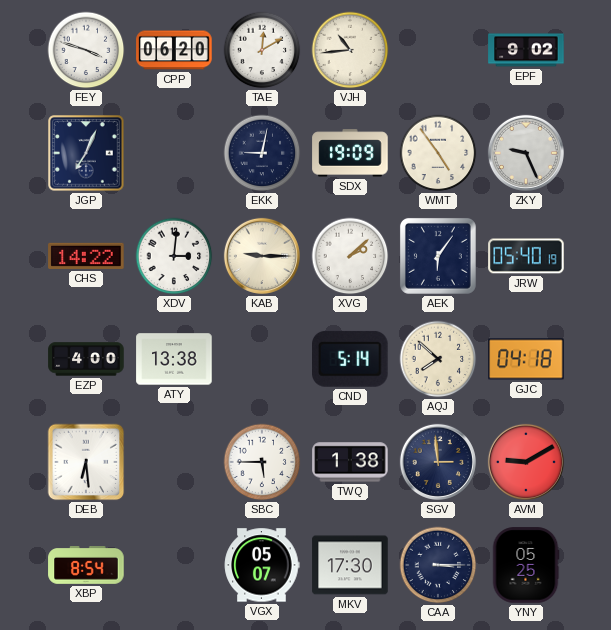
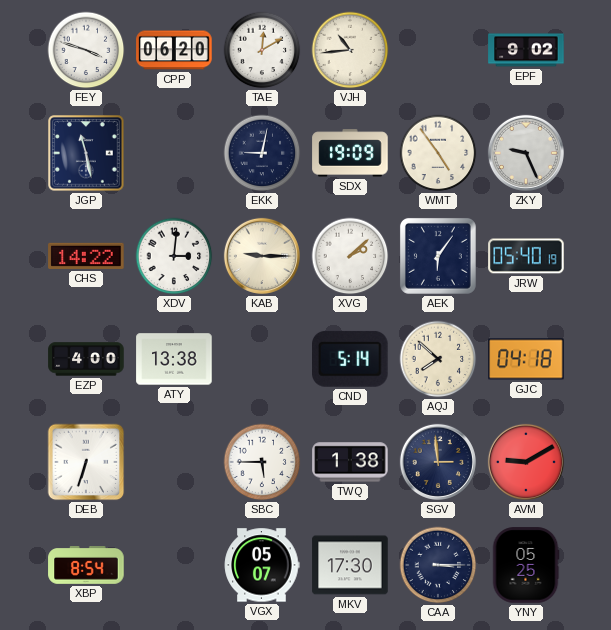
JGP: 7:04 -> 11:28
DEB: 6:29 -> 6:33
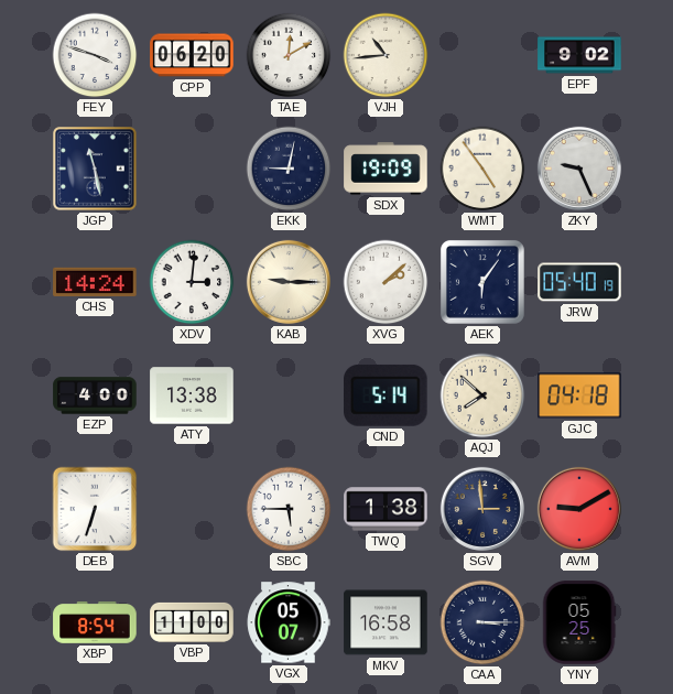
CHS: 14:22 -> 14:24
VBP: none -> 11:00
MKV: 17:30 -> 16:58
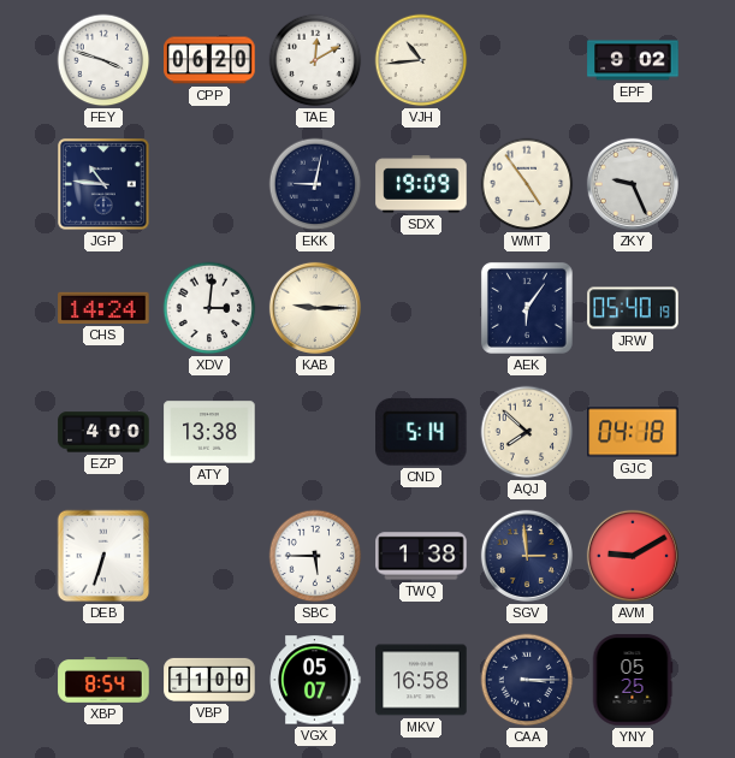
JGP: 11:28 -> 10:46
XVG: 2:08 -> none
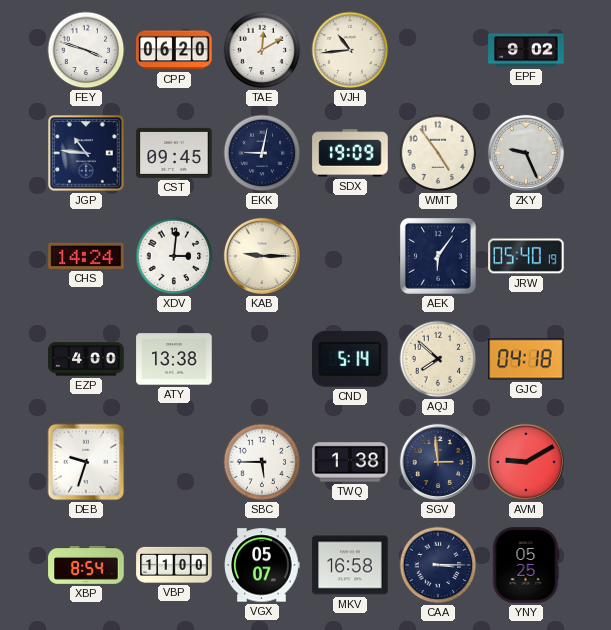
CST: none -> 09:45
DEB: 6:33 -> 9:33
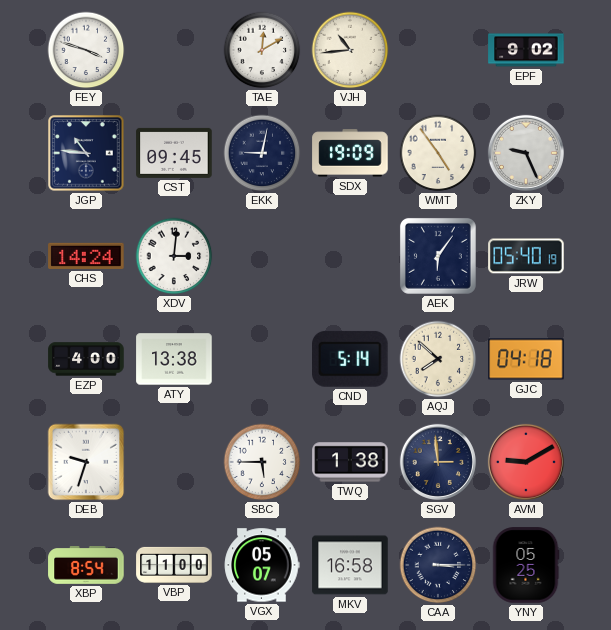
CPP: 06:20 -> none
KAB: 9:15 -> none
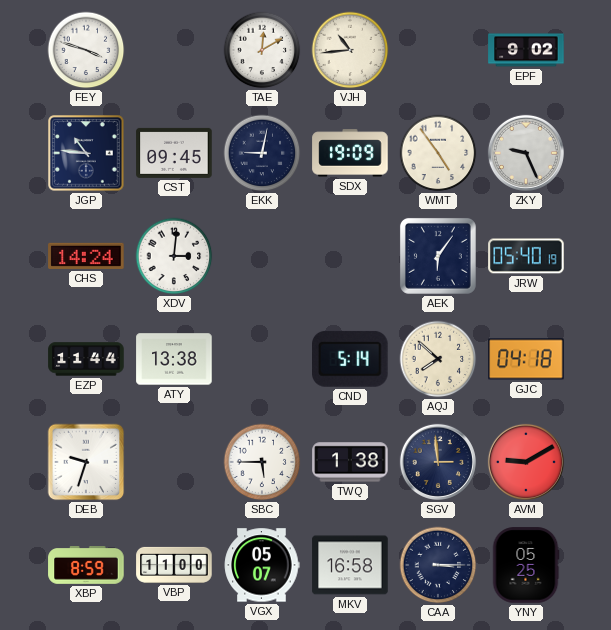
EZP: 4:00 -> 11:44
XBP: 8:54 -> 8:59
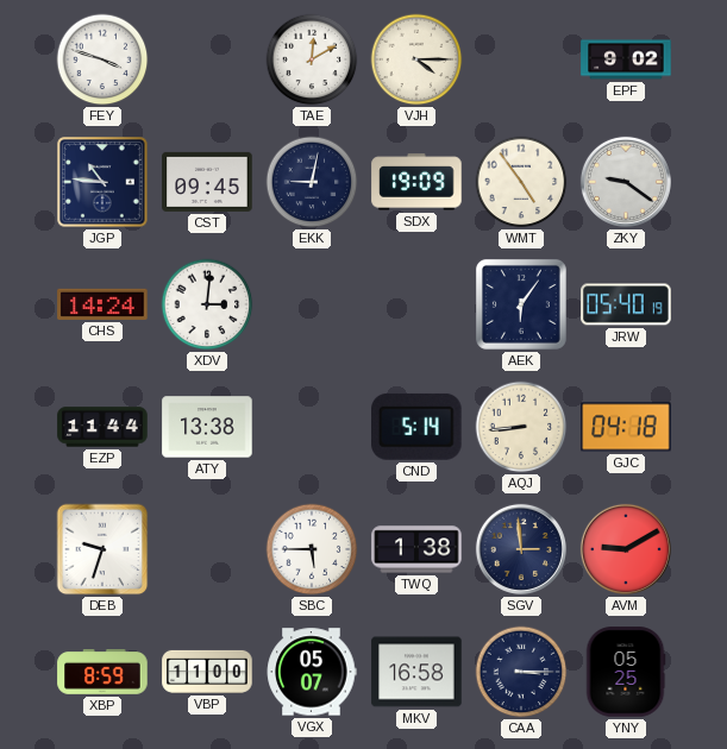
VJH: 10:44 -> 4:15
ZKY: 9:26 -> 9:21
AQJ: 7:52 -> 8:44
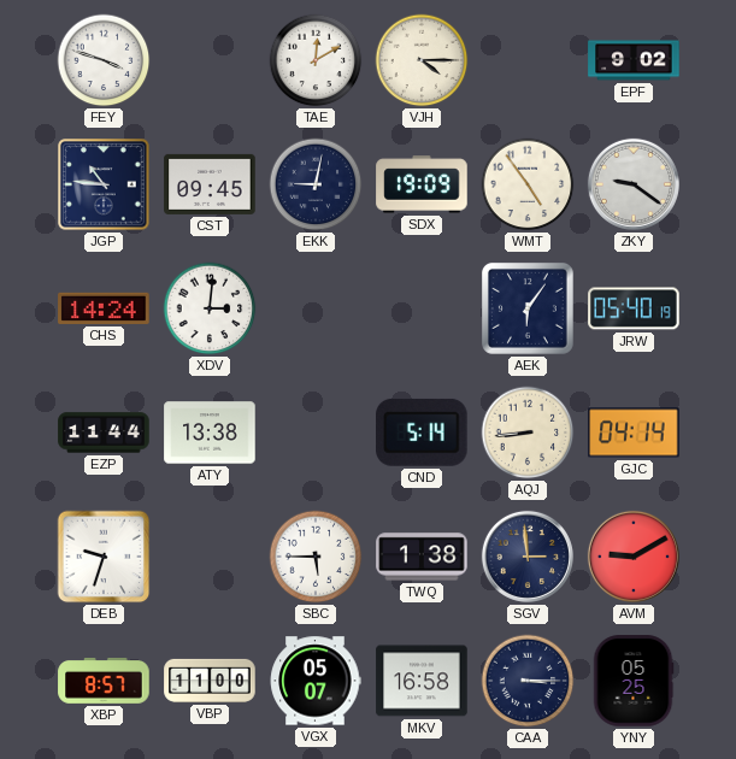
GJC: 04:18 -> 04:14
XBP: 8:59 -> 8:57
